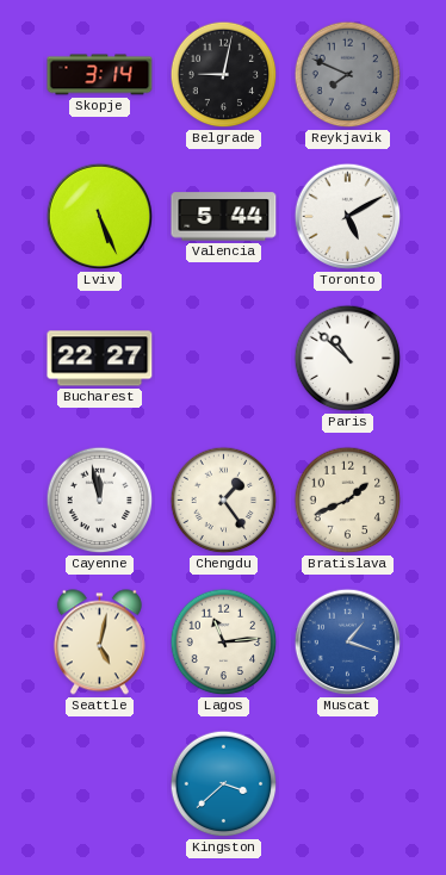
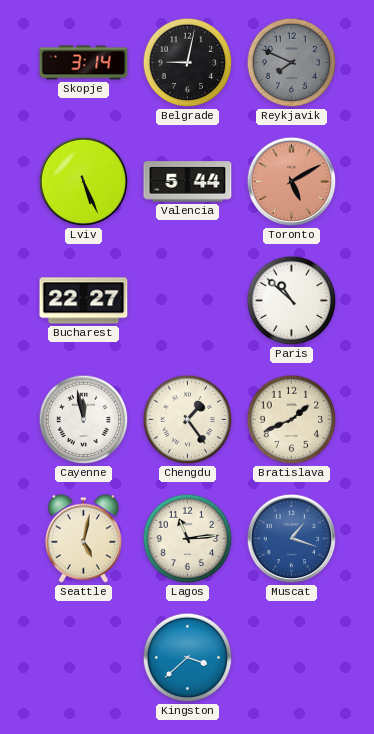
Toronto dial: white -> salmon
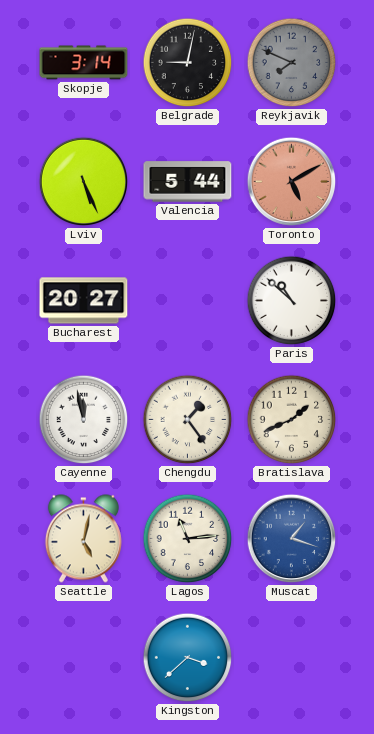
Bucharest: 22:27 -> 20:27
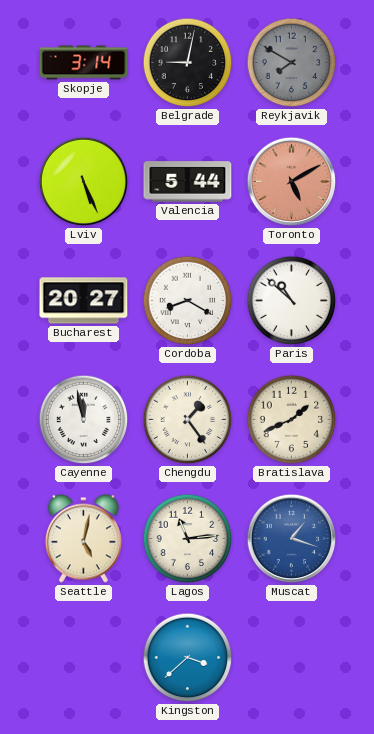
Reykjavik: 7:49 -> 7:50
Cordoba: none -> 8:20
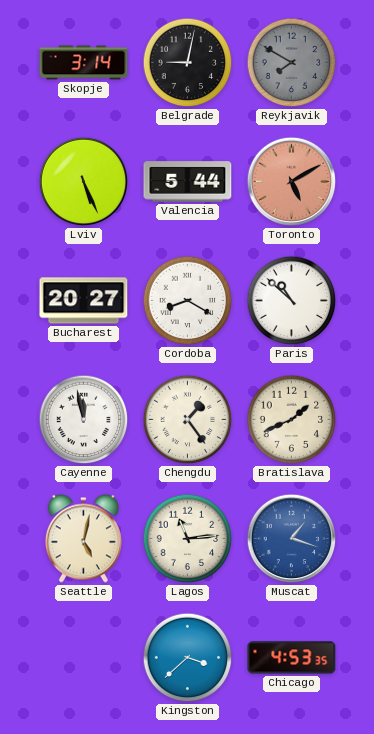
Chicago: none -> 4:53
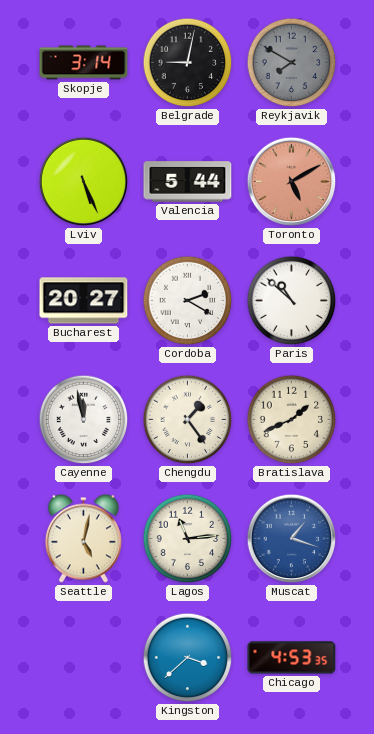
Cordoba: 8:20 -> 2:20
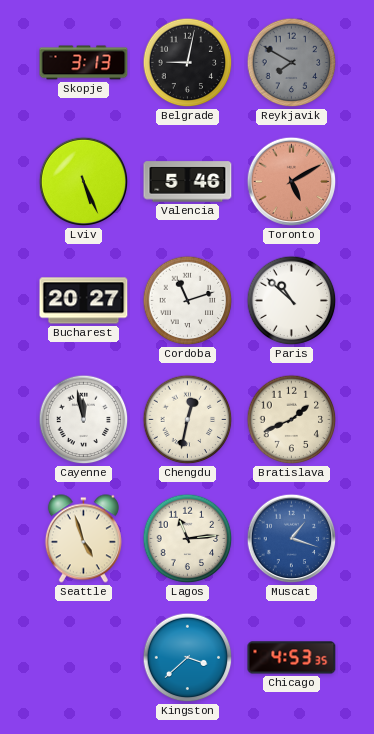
Skopje: 3:14 -> 3:13
Valencia: 5:44 -> 5:46
Cordoba: 2:20 -> 11:12
Chengdu: 1:24 -> 12:32
Seattle: 5:02 -> 4:57
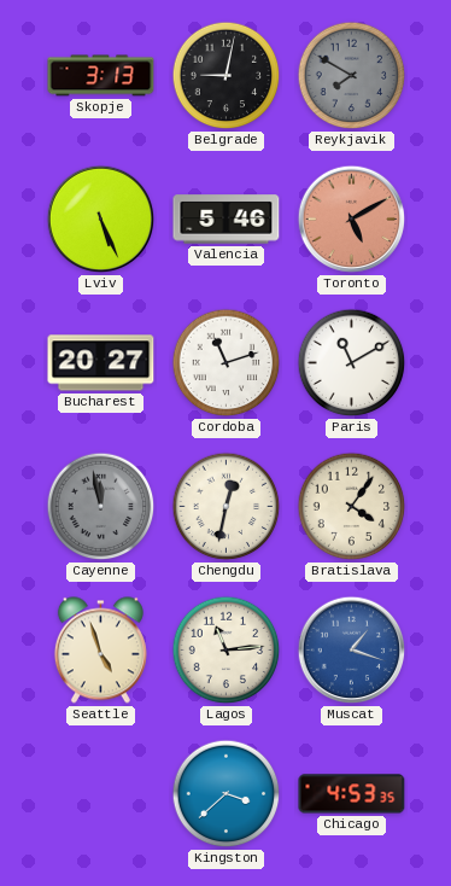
Paris: 10:52 -> 11:10
Cayenne dial: white -> grey
Bratislava: 1:41 -> 4:06
